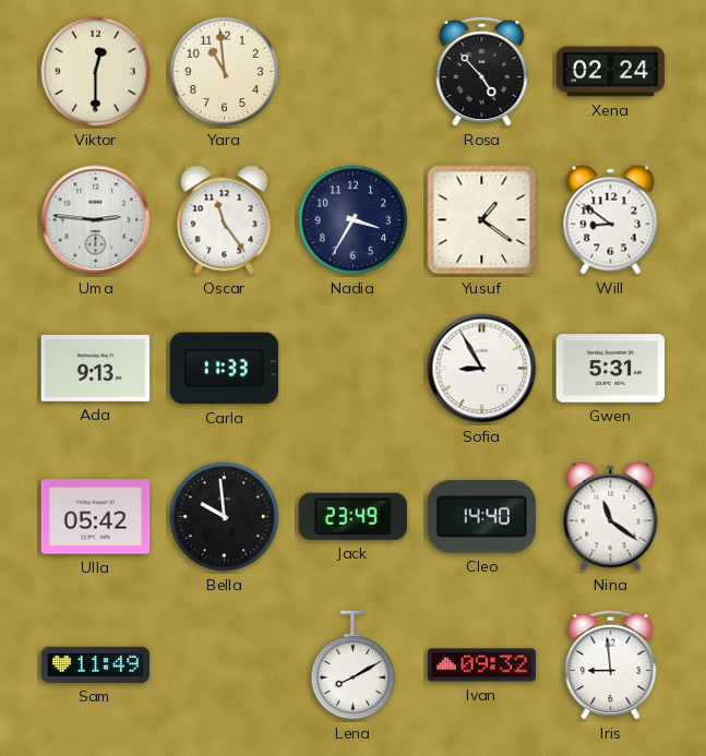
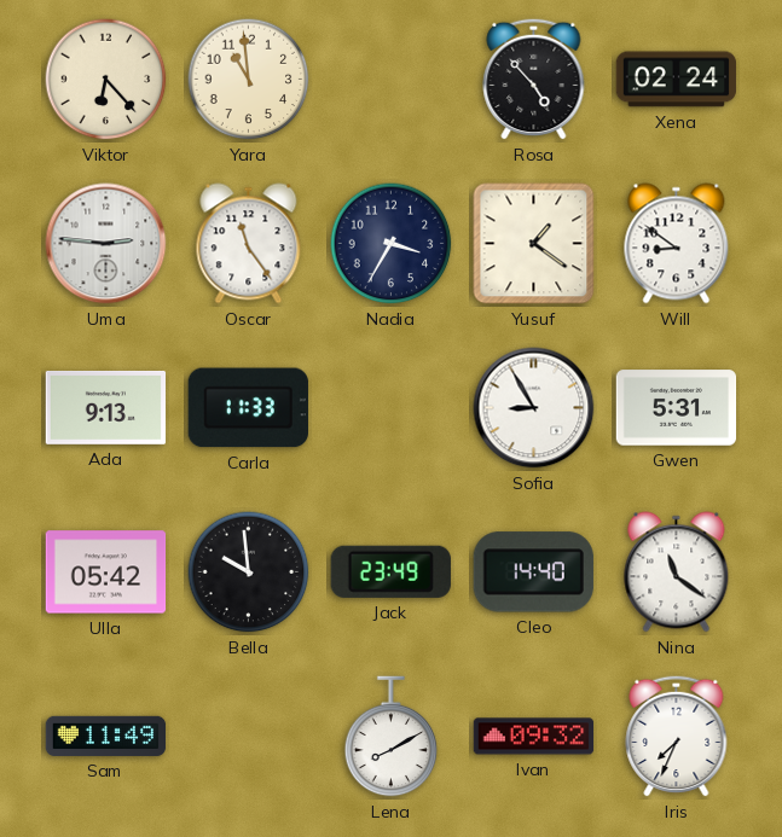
Viktor: 12:30 -> 6:23
Iris: 8:59 -> 7:34
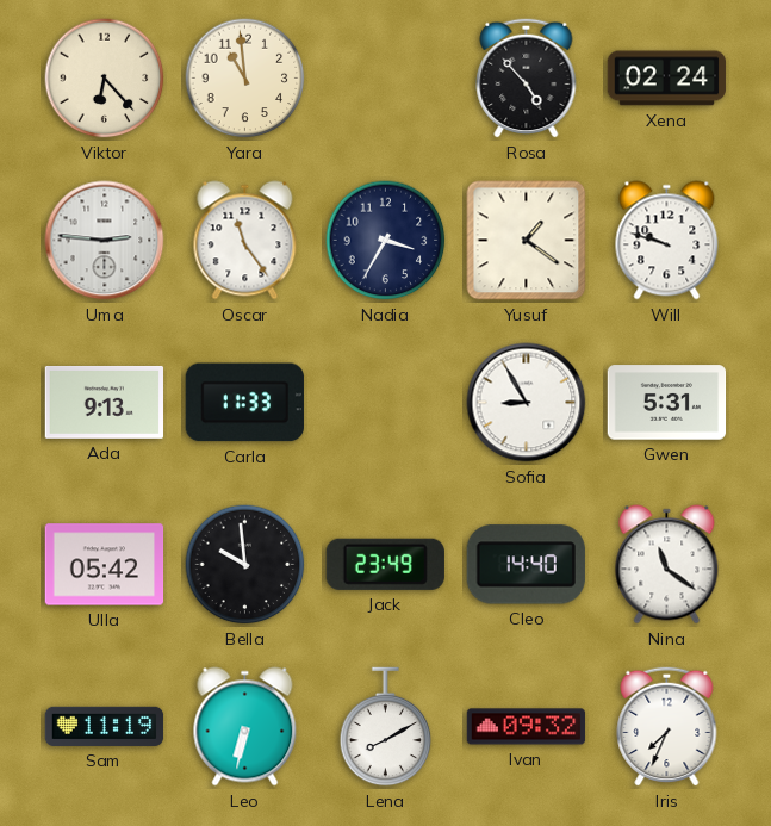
Will: 8:51 -> 9:48
Sam: 11:49 -> 11:19
Leo: none -> 6:32
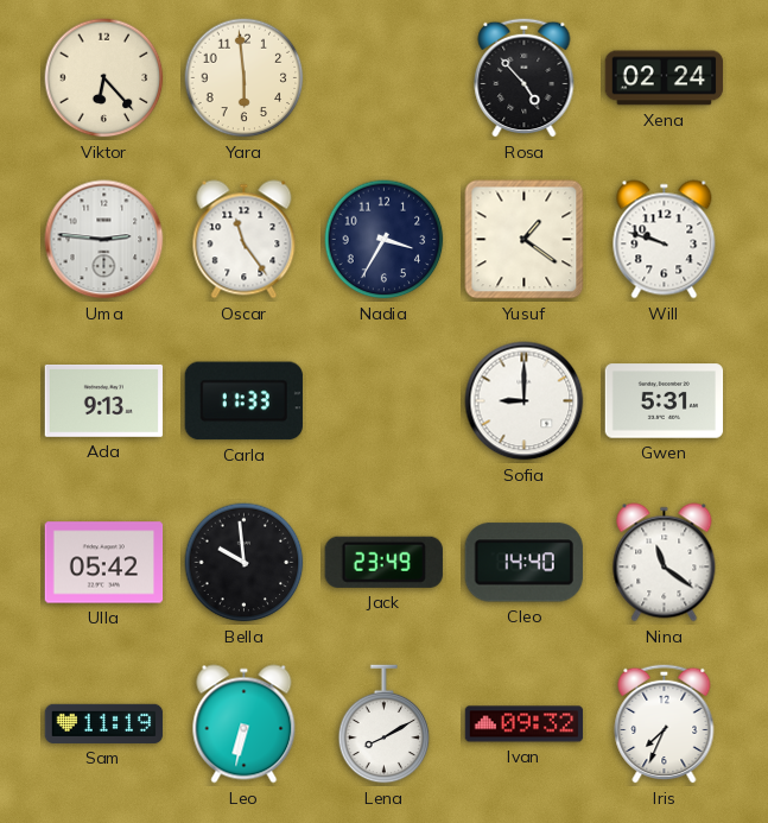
Yara: 10:59 -> 5:59
Sofia: 8:55 -> 9:00
